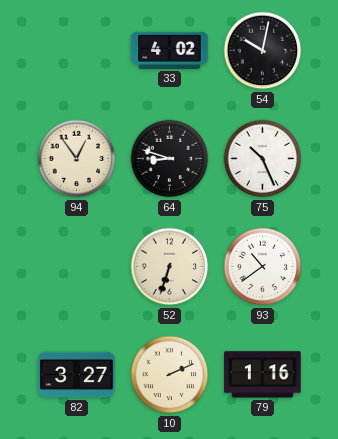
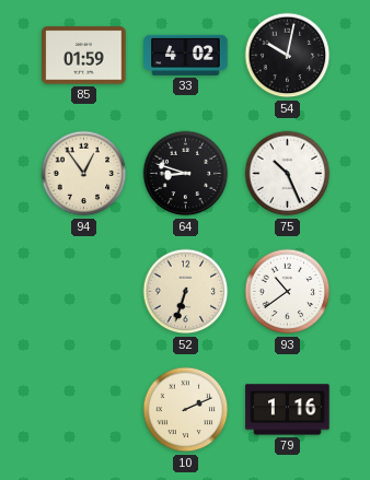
85: none -> 01:59
82: 3:27 -> none
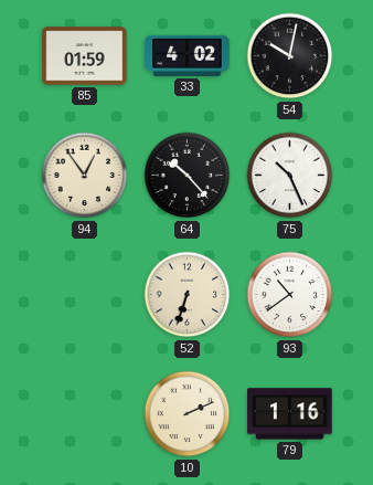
64: 8:48 -> 10:23
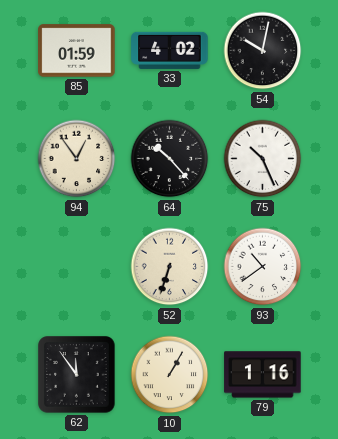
62: none -> 11:54
10: 2:11 -> 1:05
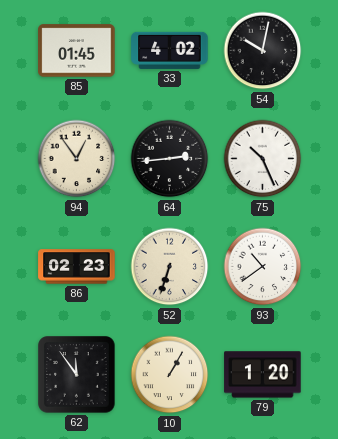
85: 01:59 -> 01:45
64: 10:23 -> 2:44
86: none -> 02:23
79: 1:16 -> 1:20
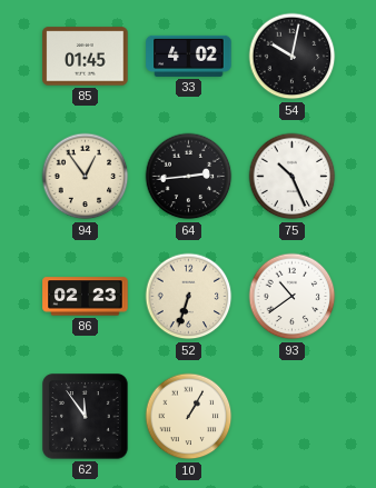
79: 1:20 -> none
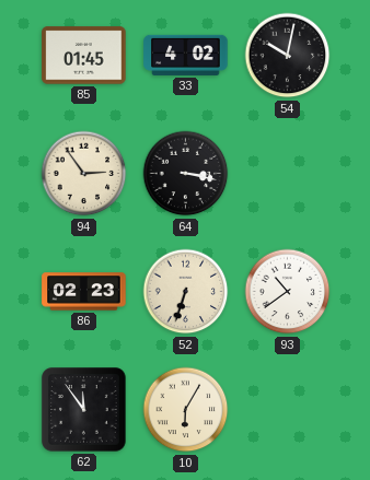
94: 12:54 -> 2:54
64: 2:44 -> 3:17
75: 10:26 -> none
10: 1:05 -> 6:05
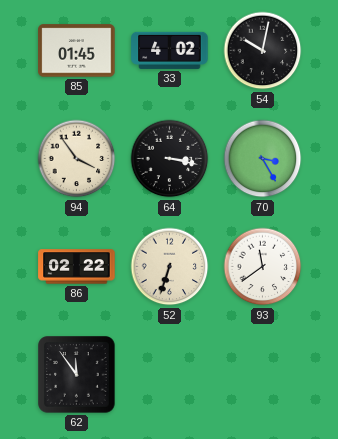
94: 2:54 -> 3:54
70: none -> 3:25
86: 02:23 -> 02:22
93: 10:39 -> 11:39
10: 6:05 -> none
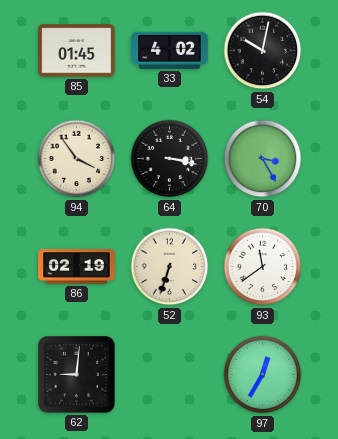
86: 02:22 -> 02:19
62: 11:54 -> 9:01
97: none -> 12:35
